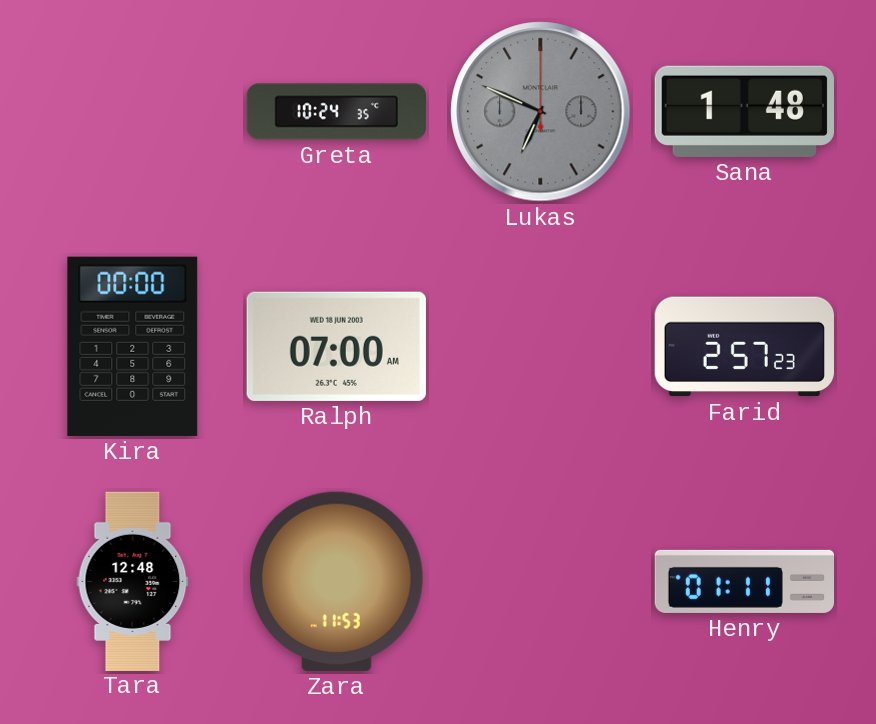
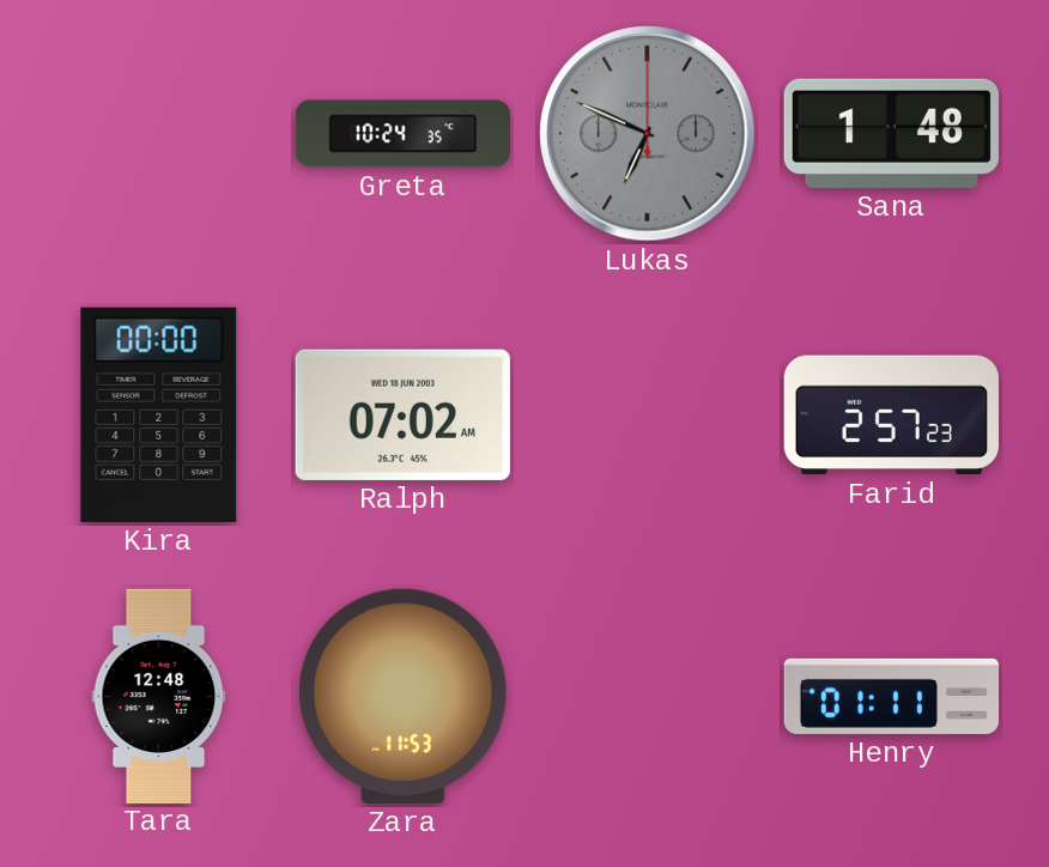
Ralph: 07:00 -> 07:02
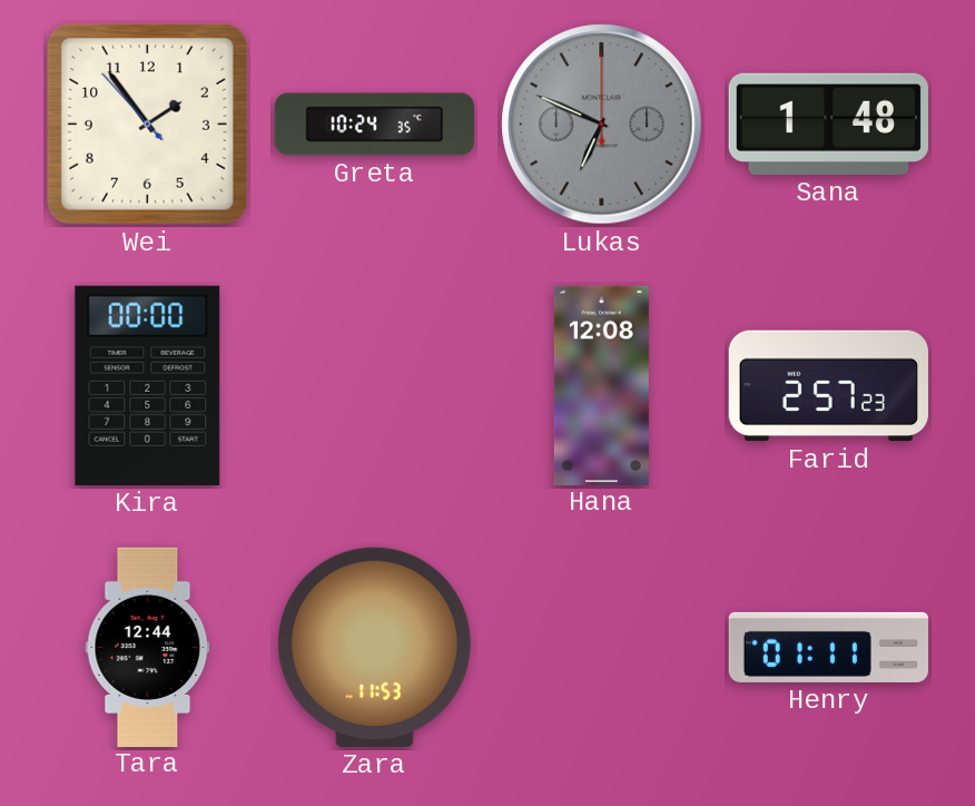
Wei: none -> 1:53
Ralph: 07:02 -> none
Hana: none -> 12:08
Tara: 12:48 -> 12:44
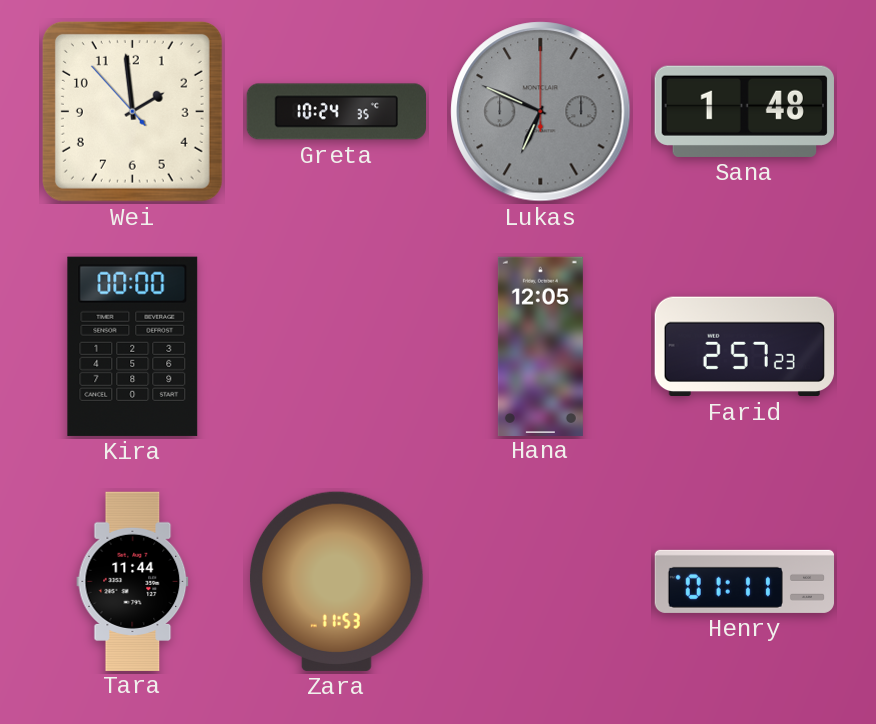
Wei: 1:53 -> 1:58
Hana: 12:08 -> 12:05
Tara: 12:44 -> 11:44
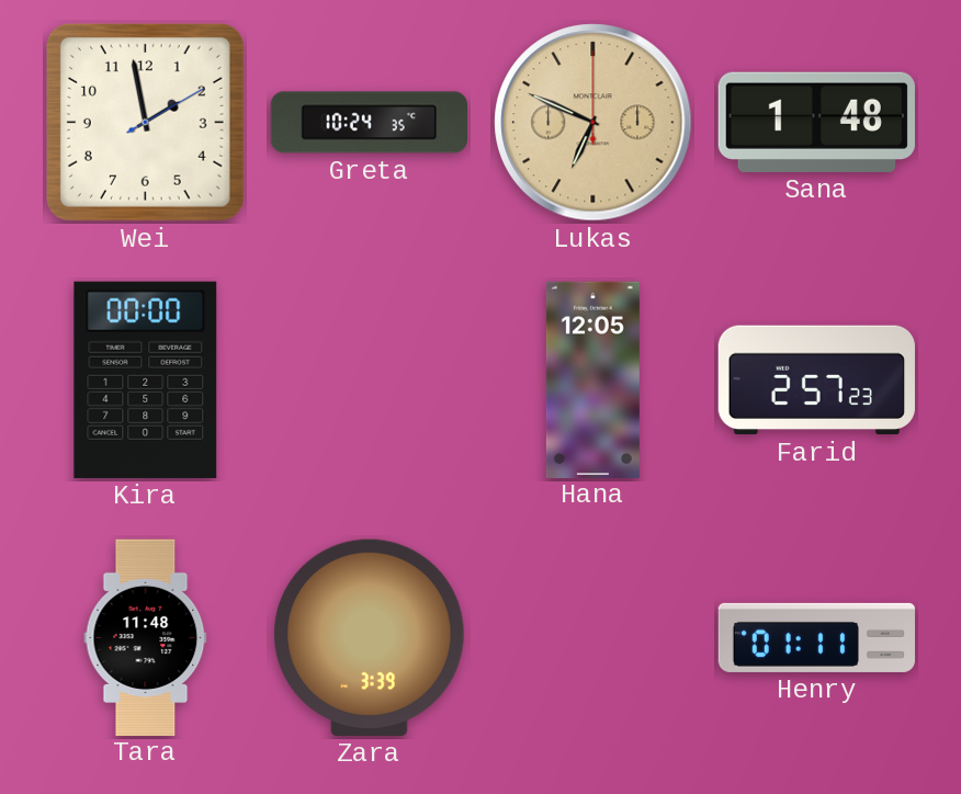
Wei: 1:58:53 -> 1:58:10
Lukas dial: grey -> champagne
Tara: 11:44 -> 11:48
Zara: 11:53 -> 3:39
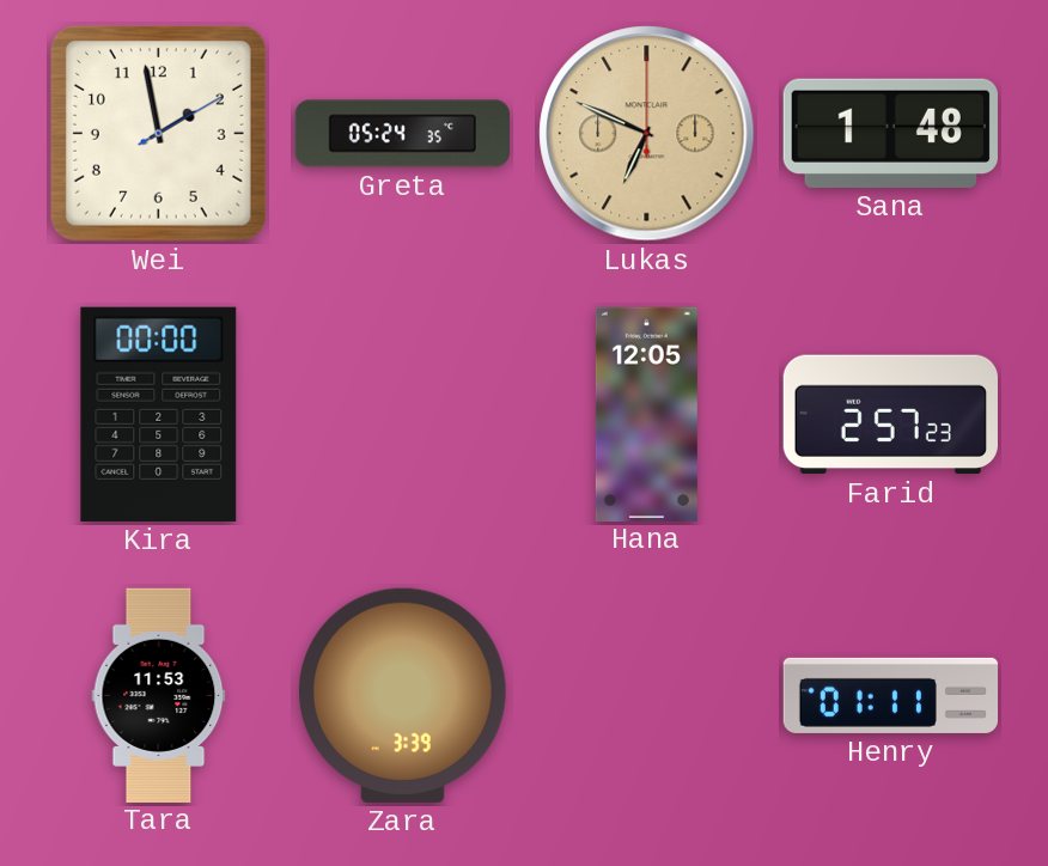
Greta: 10:24 -> 05:24
Tara: 11:48 -> 11:53
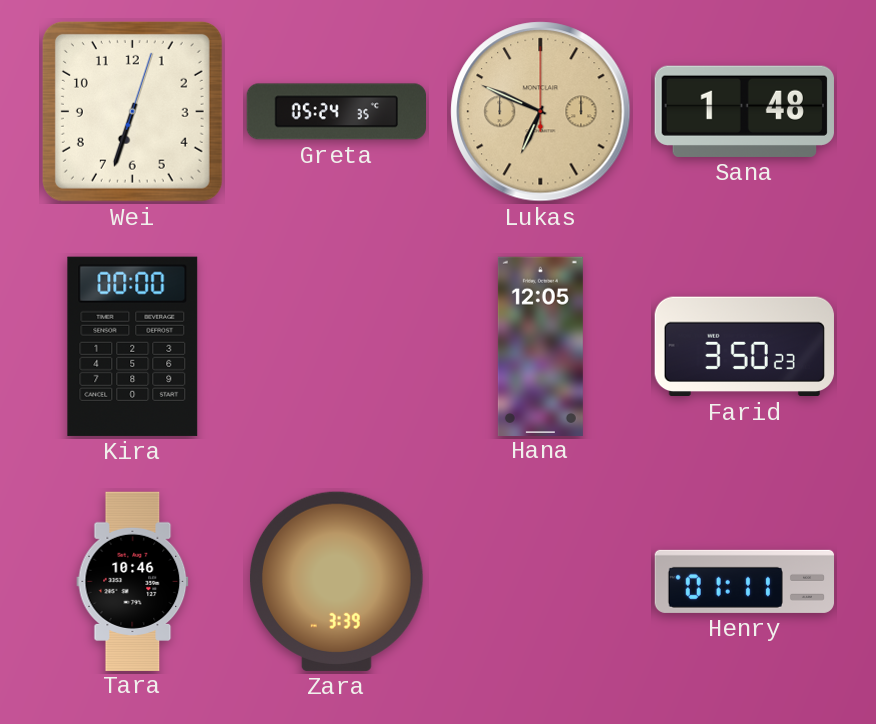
Wei: 1:58 -> 6:33
Farid: 2:57 -> 3:50
Tara: 11:53 -> 10:46
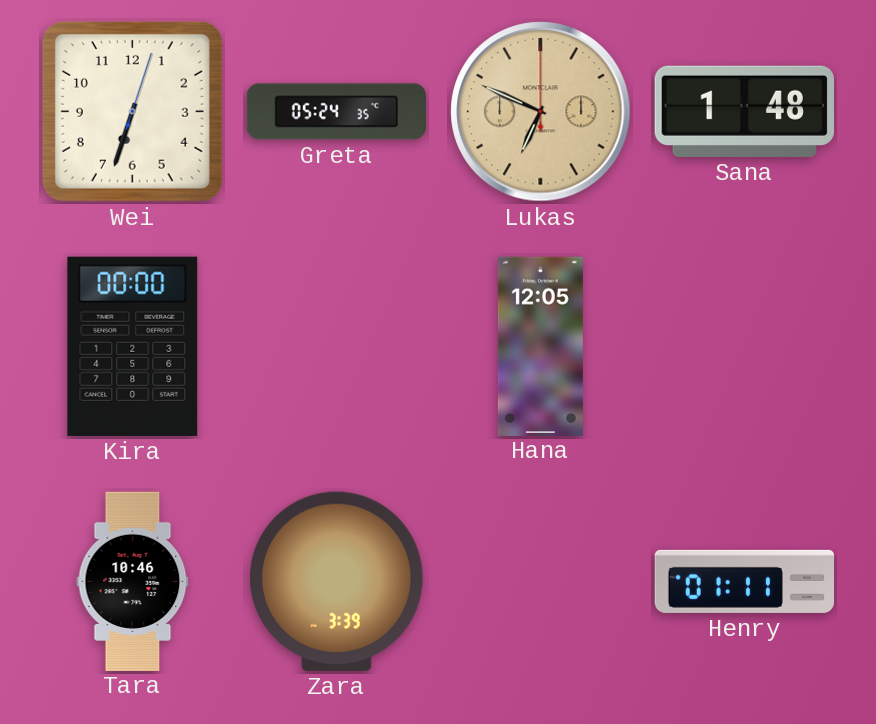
Farid: 3:50 -> none
